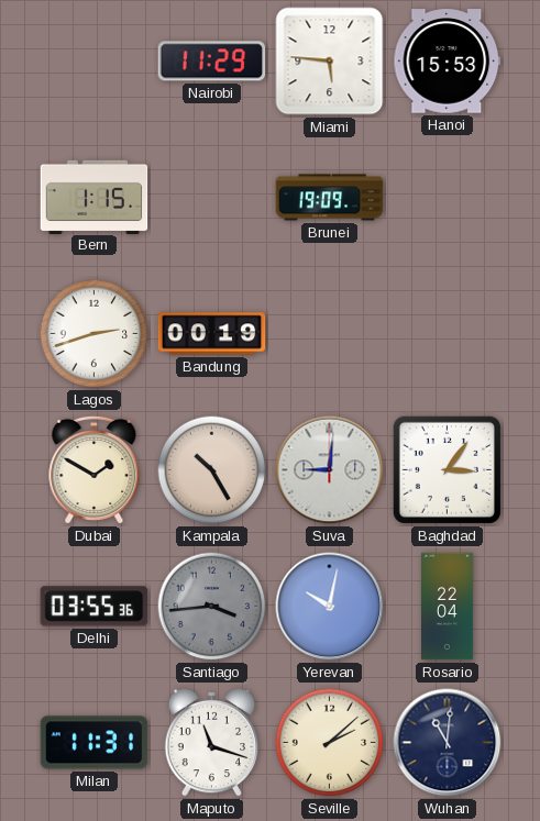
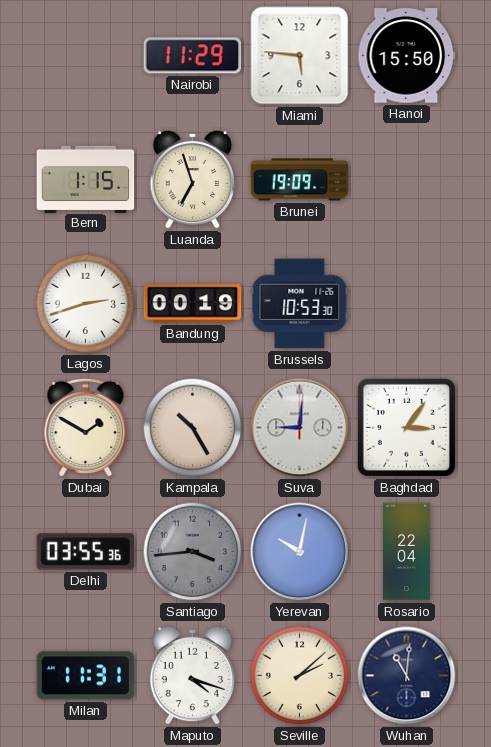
Hanoi: 15:53 -> 15:50
Luanda: none -> 6:57
Brussels: none -> 10:53
Maputo: 11:18 -> 4:18
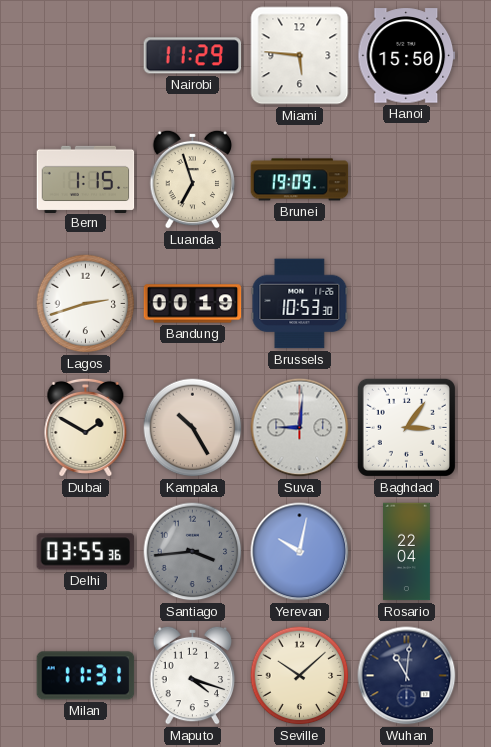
Seville: 2:08 -> 10:08
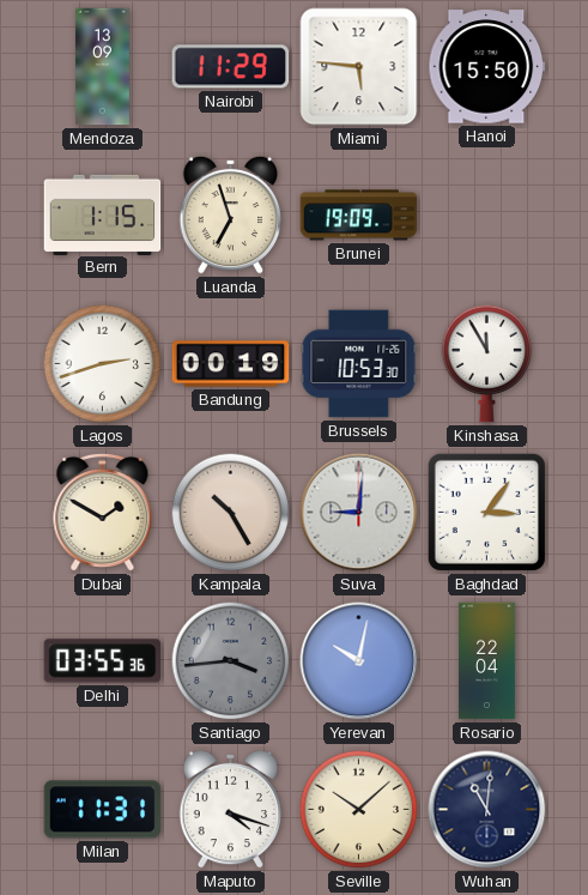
Mendoza: none -> 13:09
Kinshasa: none -> 11:55
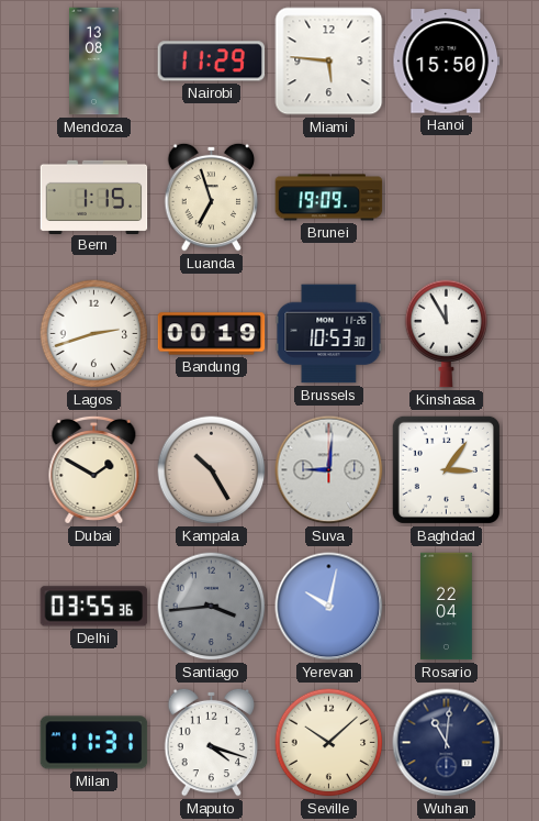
Mendoza: 13:09 -> 13:08
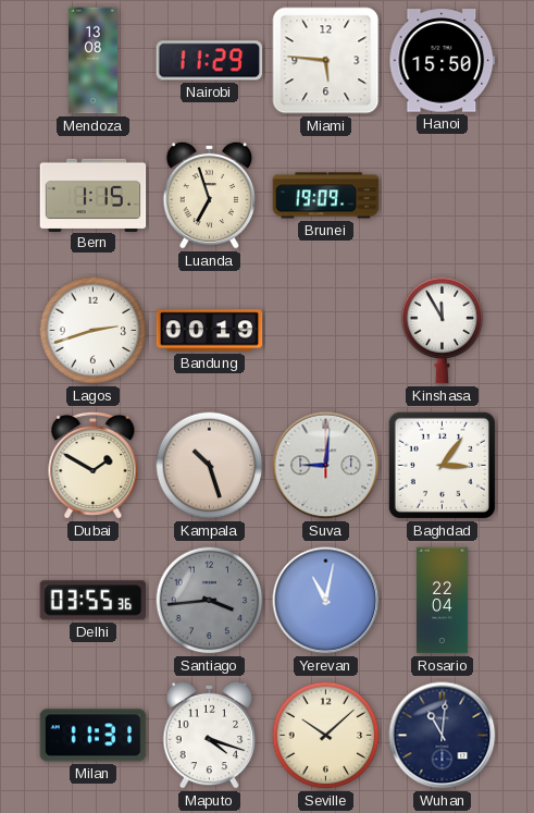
Brussels: 10:53 -> none
Kampala: 10:25 -> 10:27
Yerevan: 10:02 -> 11:02
